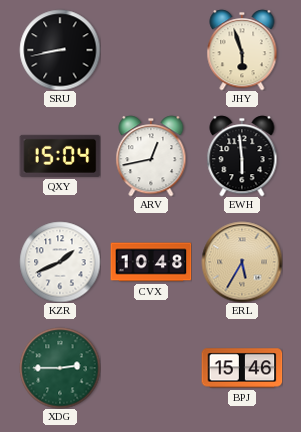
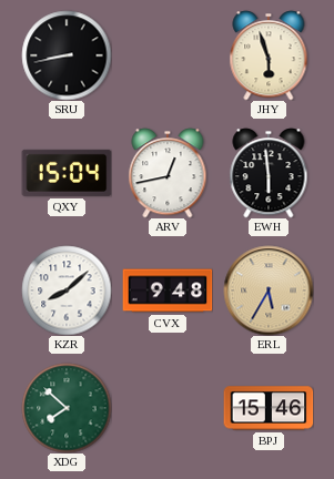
KZR: 1:41 -> 8:08
CVX: 10:48 -> 9:48
XDG: 2:45 -> 7:52
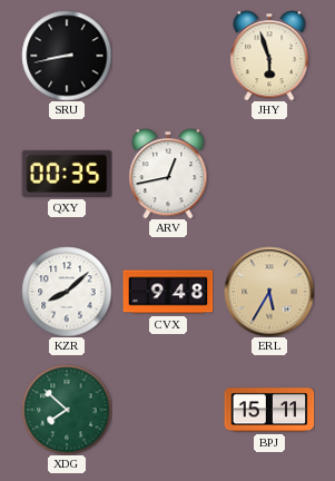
QXY: 15:04 -> 00:35
EWH: 5:59 -> none
BPJ: 15:46 -> 15:11
